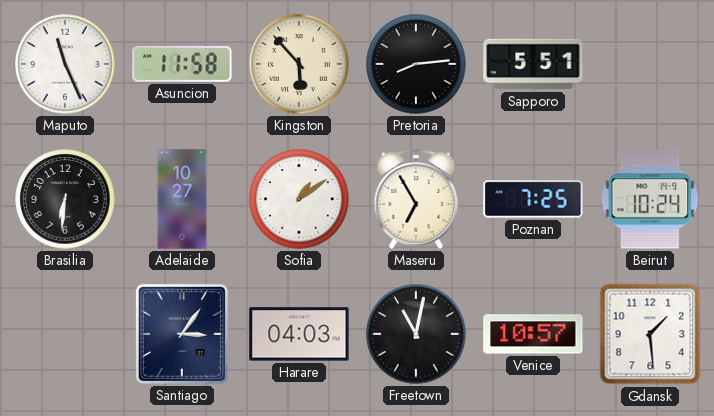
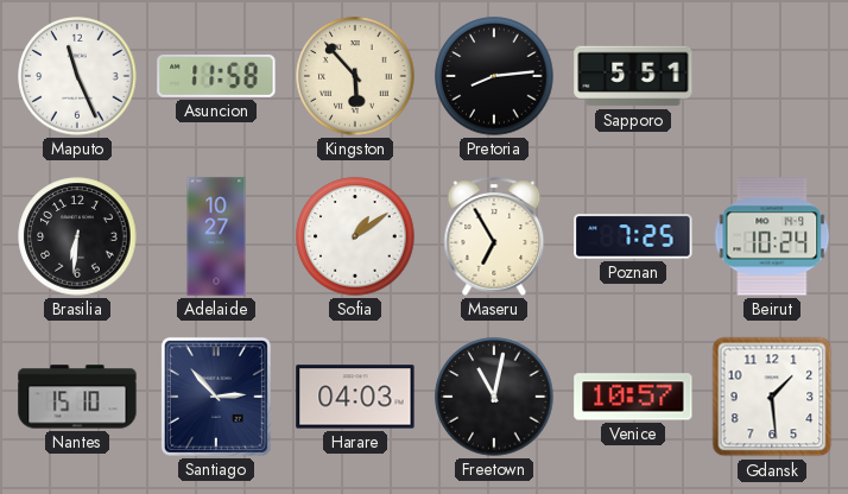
Nantes: none -> 15:10
Santiago: 3:06 -> 2:53
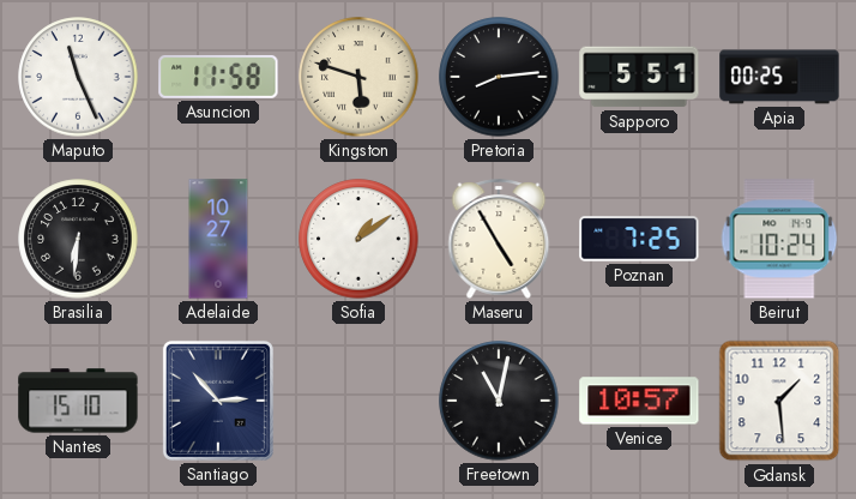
Kingston: 5:53 -> 5:48
Apia: none -> 00:25
Maseru: 6:55 -> 4:55
Harare: 04:03 -> none
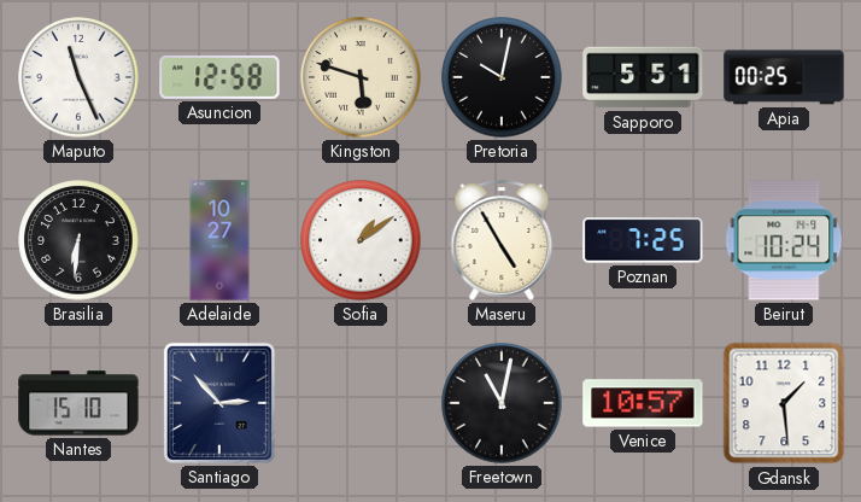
Asuncion: 11:58 -> 12:58
Pretoria: 8:14 -> 10:02
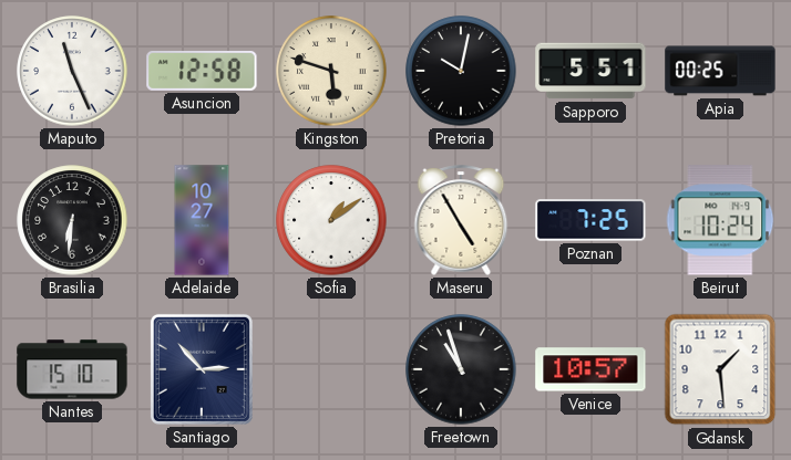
Freetown: 11:02 -> 10:57
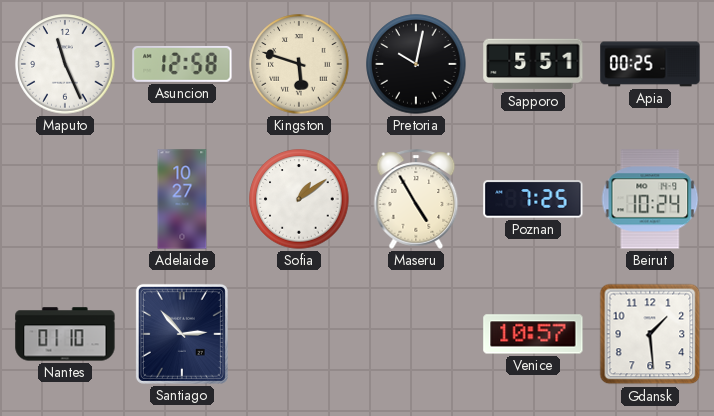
Brasilia: 6:31 -> none
Nantes: 15:10 -> 01:10
Freetown: 10:57 -> none
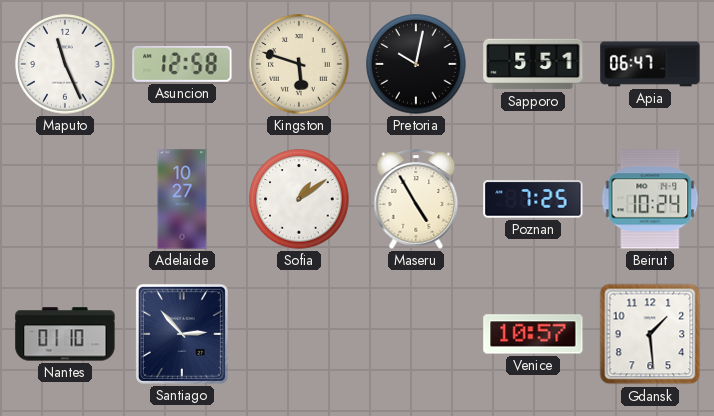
Apia: 00:25 -> 06:47
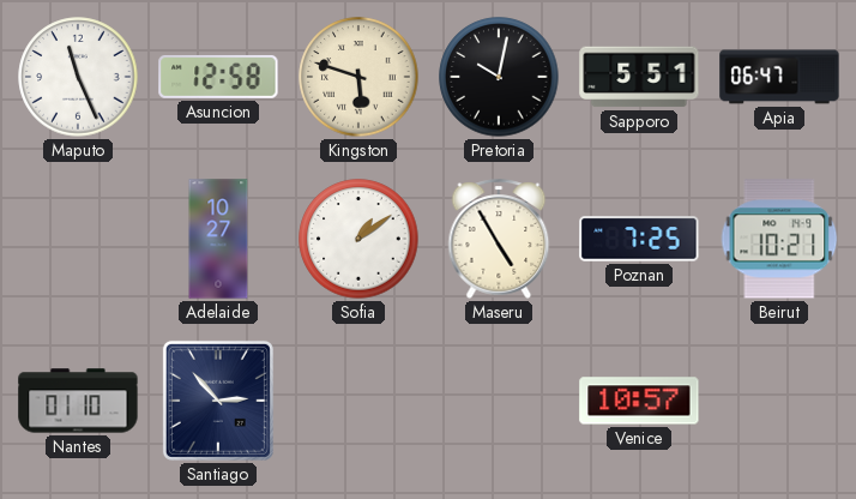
Beirut: 10:24 -> 10:21
Gdansk: 1:29 -> none
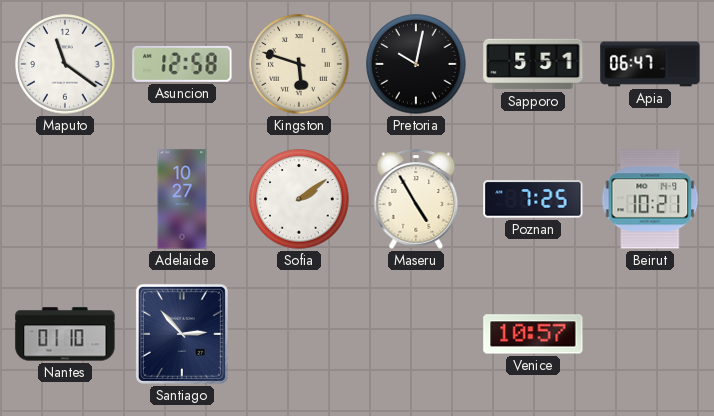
Maputo: 11:26 -> 11:21
Sofia: 1:09 -> 2:09
